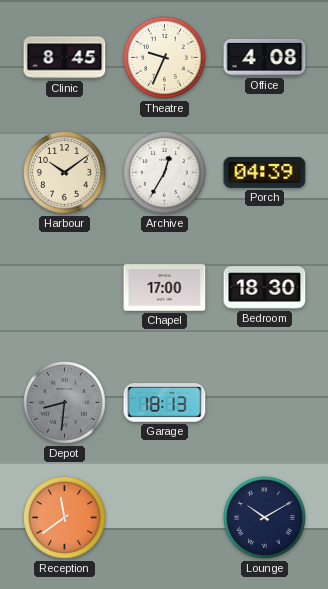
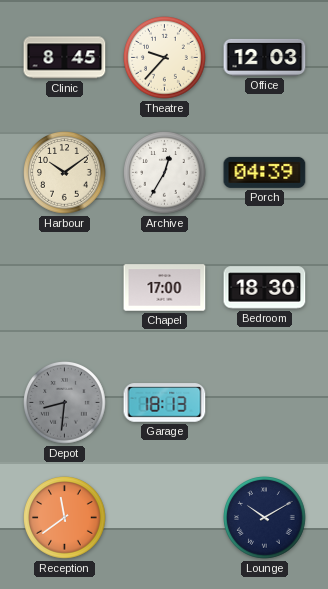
Theatre: 9:34 -> 9:37
Office: 4:08 -> 12:03
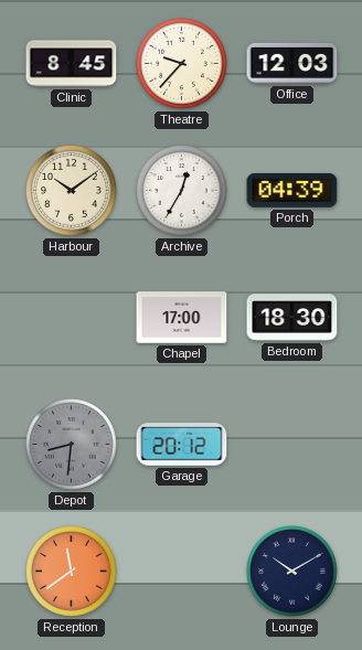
Garage: 18:13 -> 20:12
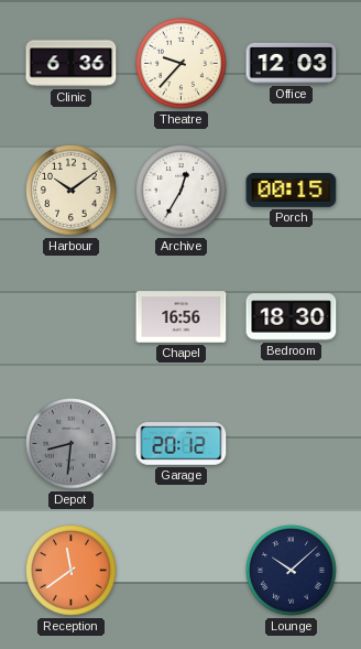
Clinic: 8:45 -> 6:36
Porch: 04:39 -> 00:15
Chapel: 17:00 -> 16:56
Lounge: 10:10 -> 10:08
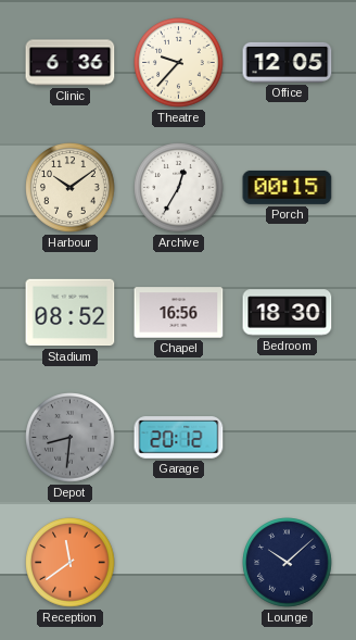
Office: 12:03 -> 12:05
Stadium: none -> 08:52
